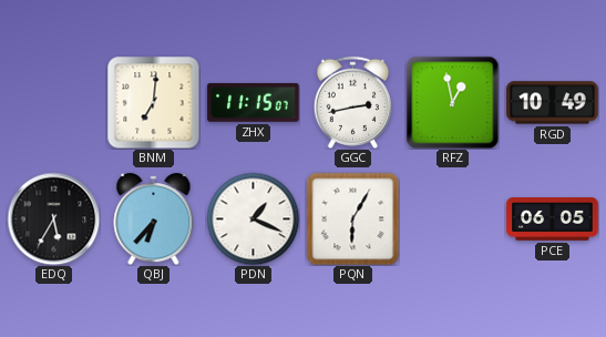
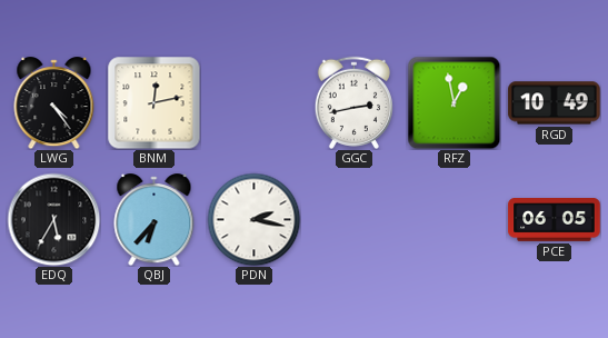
LWG: none -> 4:24
BNM: 7:01 -> 12:13
ZHX: 11:15 -> none
PDN: 1:19 -> 2:17
PQN: 6:05 -> none
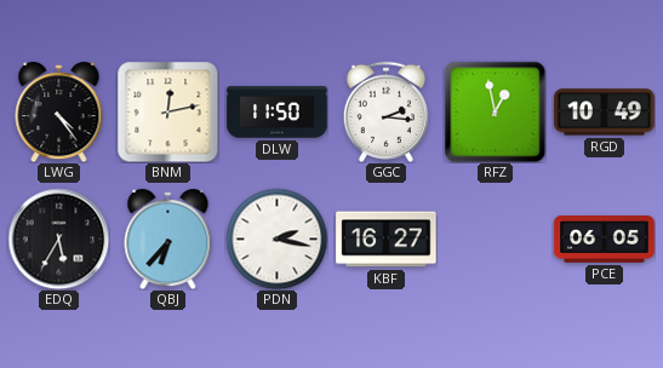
DLW: none -> 11:50
GGC: 2:43 -> 2:16
KBF: none -> 16:27
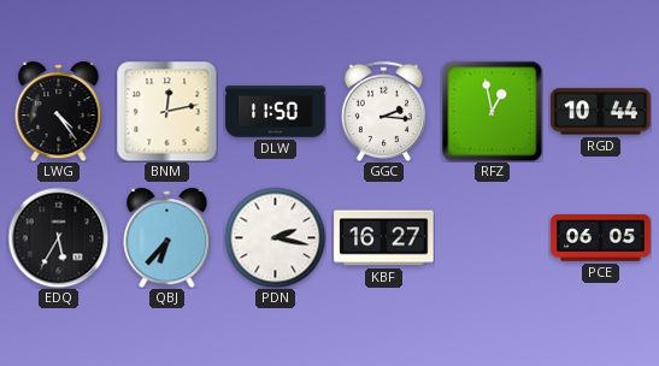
RGD: 10:49 -> 10:44
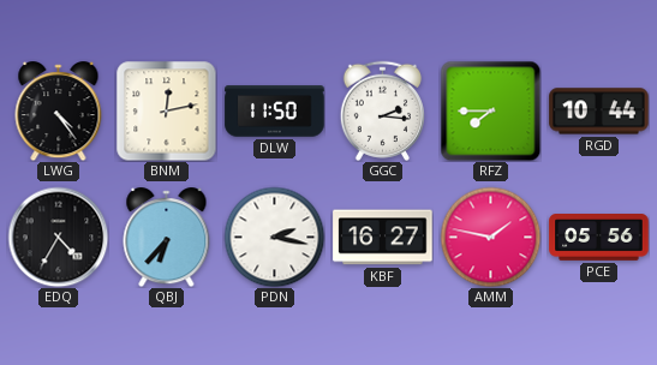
RFZ: 12:58 -> 7:45
EDQ: 5:35 -> 4:35
AMM: none -> 1:47
PCE: 06:05 -> 05:56
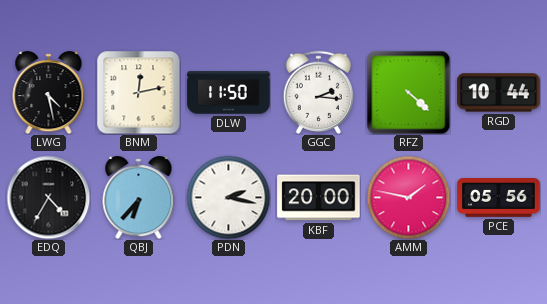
LWG: 4:24 -> 4:28
RFZ: 7:45 -> 4:22
KBF: 16:27 -> 20:00
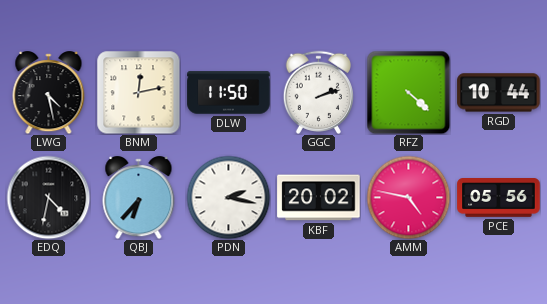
GGC: 2:16 -> 2:12
EDQ: 4:35 -> 4:32
KBF: 20:00 -> 20:02
AMM: 1:47 -> 4:47
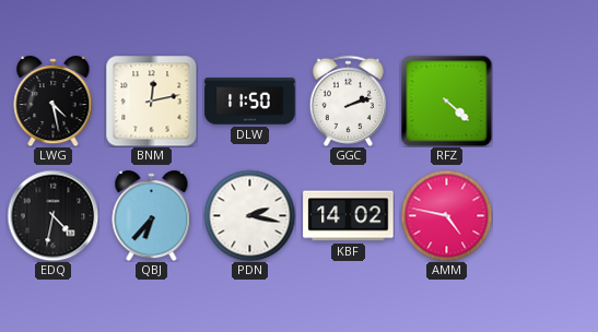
RGD: 10:44 -> none
KBF: 20:02 -> 14:02
PCE: 05:56 -> none
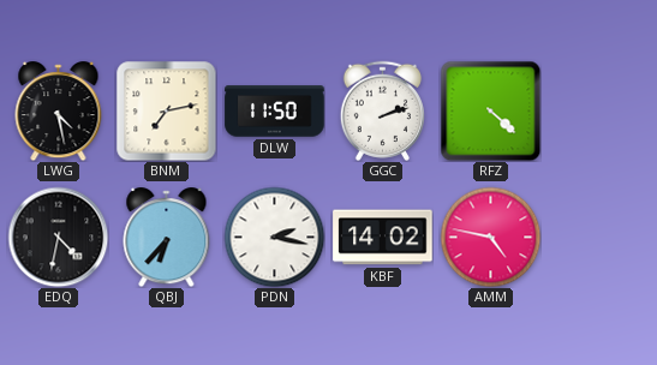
BNM: 12:13 -> 7:13
